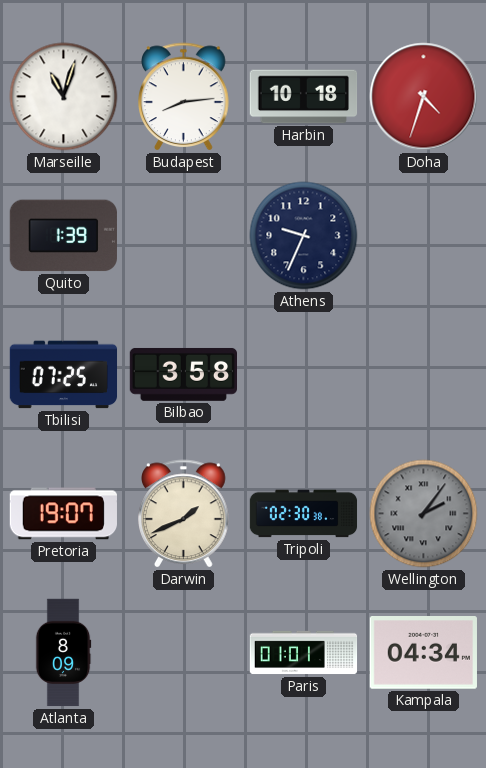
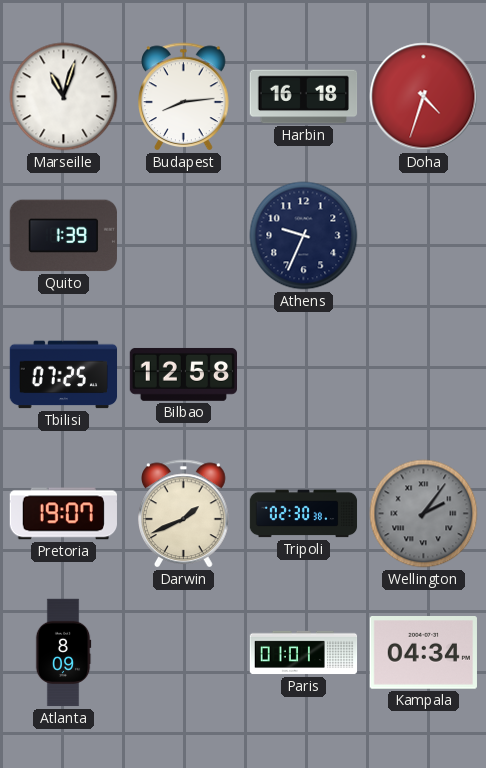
Harbin: 10:18 -> 16:18
Bilbao: 3:58 -> 12:58
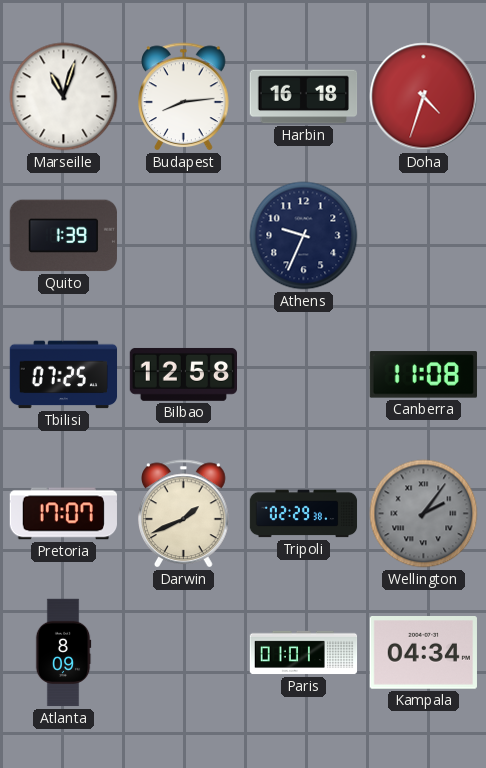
Canberra: none -> 11:08
Pretoria: 19:07 -> 17:07
Tripoli: 02:30 -> 02:29
